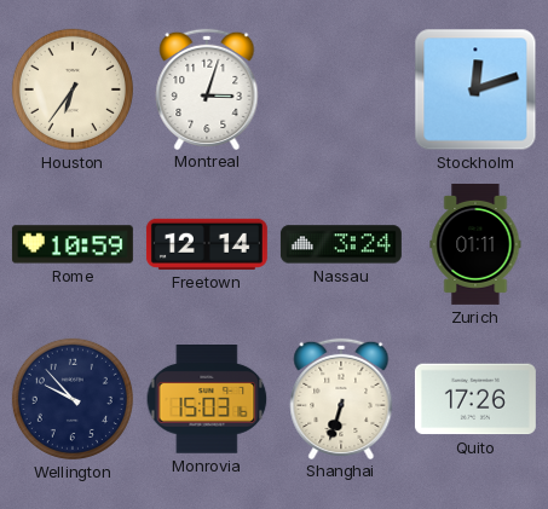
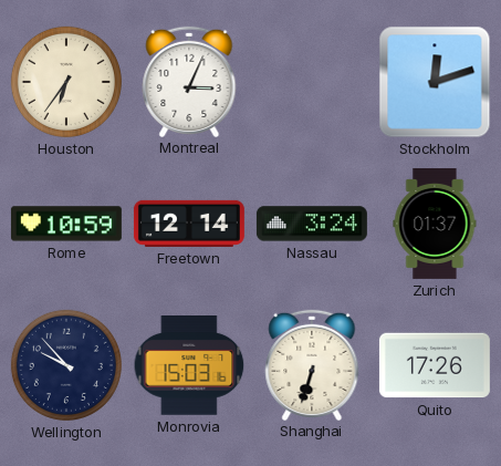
Montreal: 3:03 -> 3:04
Zurich: 01:11 -> 01:37
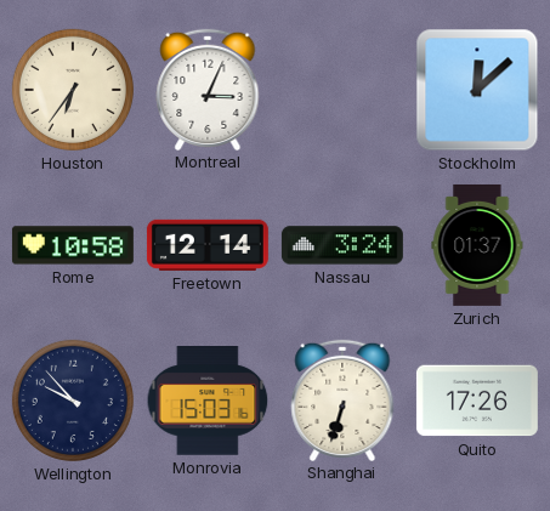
Stockholm: 12:12 -> 12:08
Rome: 10:59 -> 10:58
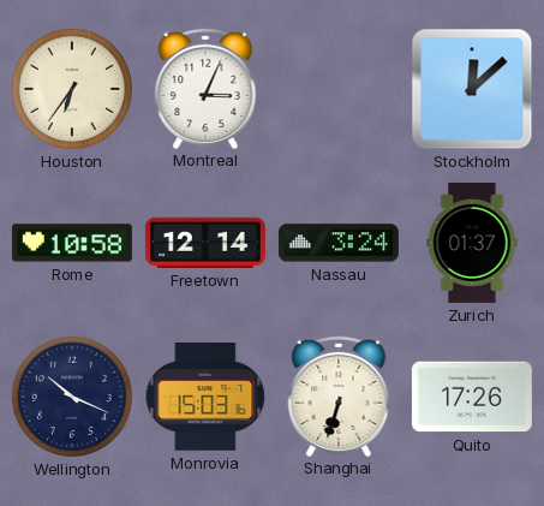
Wellington: 9:53 -> 10:19
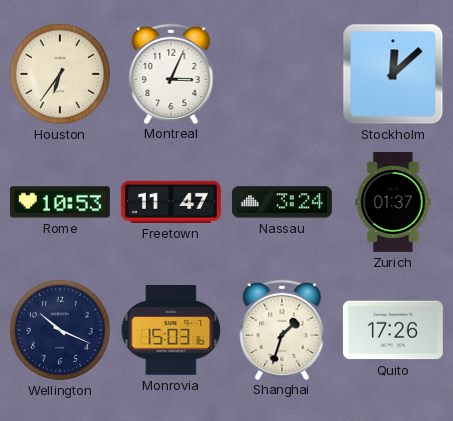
Rome: 10:58 -> 10:53
Freetown: 12:14 -> 11:47
Shanghai: 6:33 -> 1:33
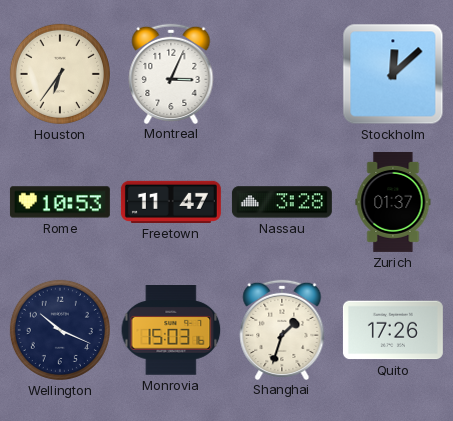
Nassau: 3:24 -> 3:28
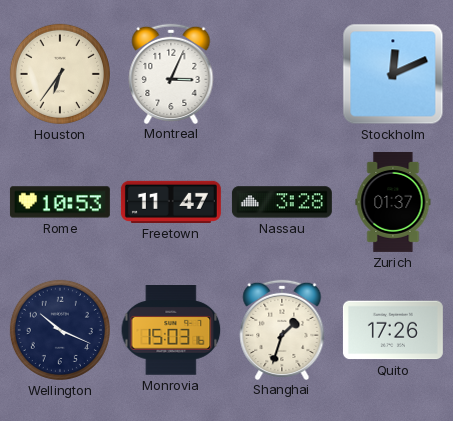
Stockholm: 12:08 -> 12:11
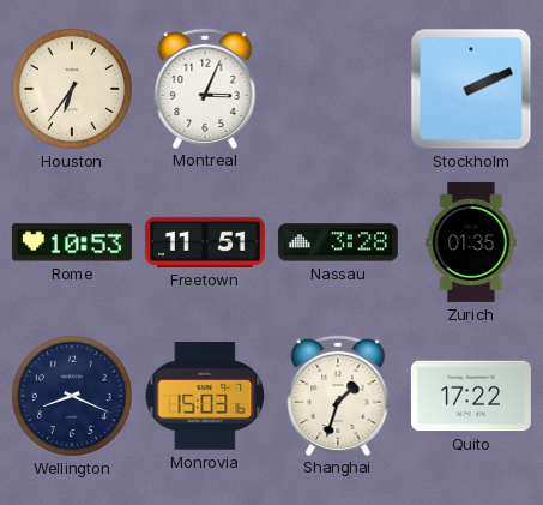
Stockholm: 12:11 -> 2:11
Freetown: 11:47 -> 11:51
Zurich: 01:37 -> 01:35
Wellington: 10:19 -> 8:19
Quito: 17:26 -> 17:22
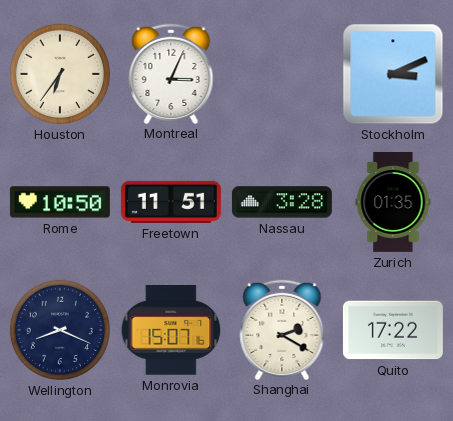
Stockholm: 2:11 -> 3:11
Rome: 10:53 -> 10:50
Monrovia: 15:03 -> 15:07
Shanghai: 1:33 -> 2:20
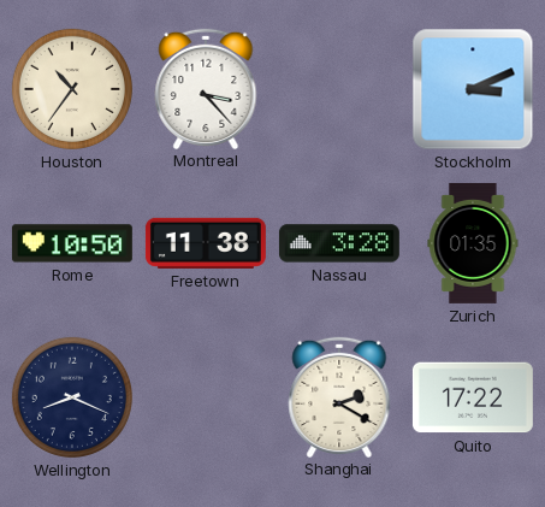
Houston: 6:36 -> 10:36
Montreal: 3:04 -> 3:23
Freetown: 11:51 -> 11:38
Monrovia: 15:07 -> none
